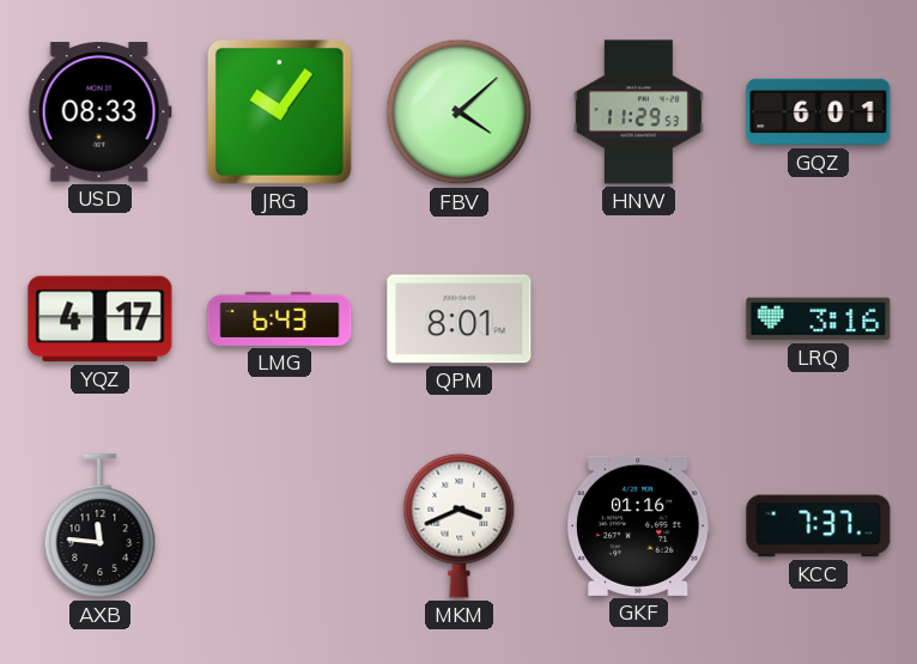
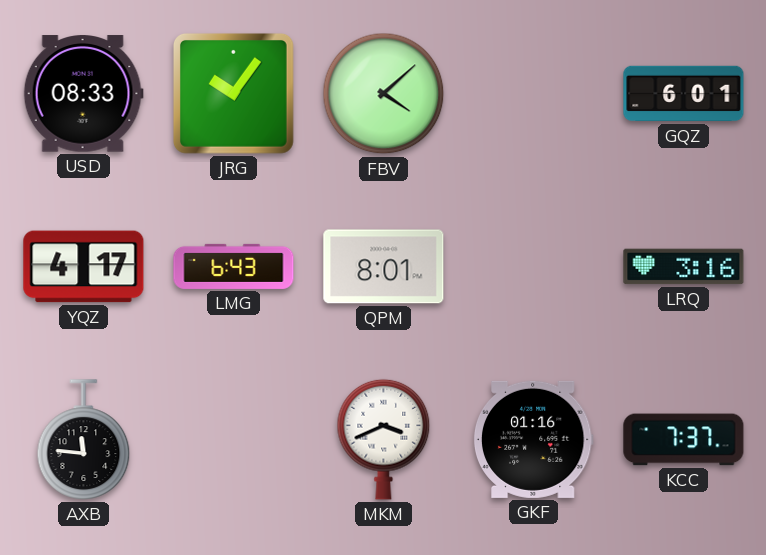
HNW: 11:29 -> none
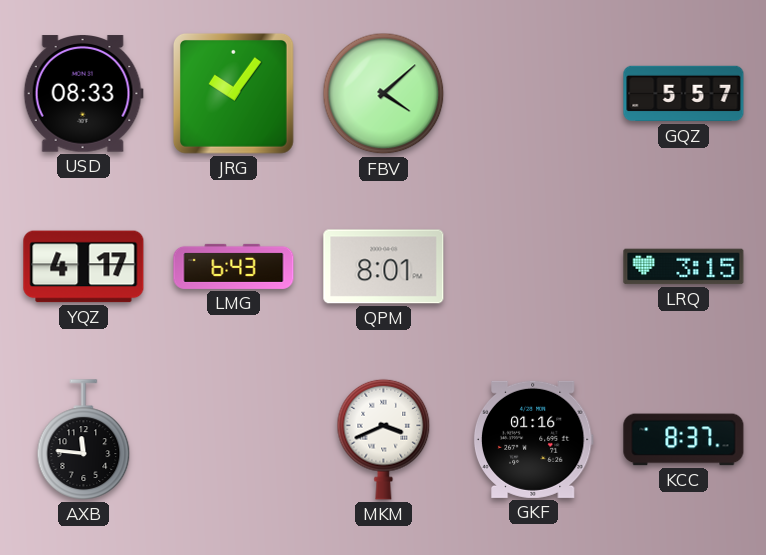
GQZ: 6:01 -> 5:57
LRQ: 3:16 -> 3:15
KCC: 7:37 -> 8:37
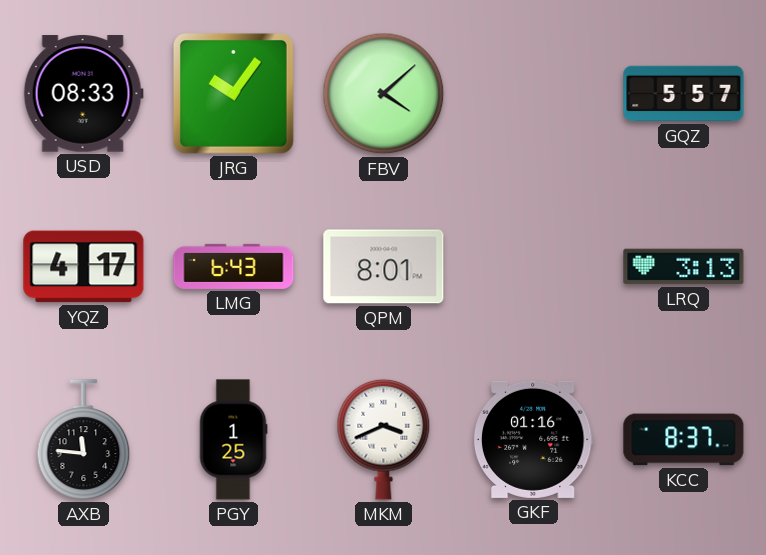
LRQ: 3:15 -> 3:13
PGY: none -> 1:25
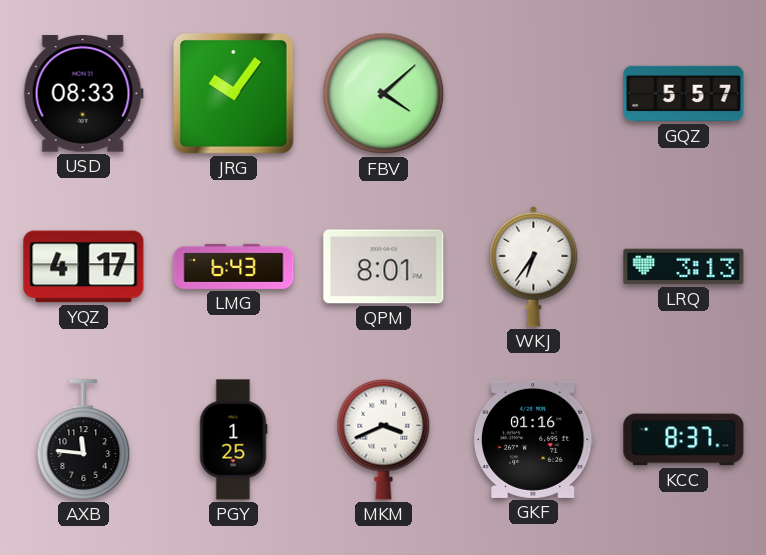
WKJ: none -> 6:36
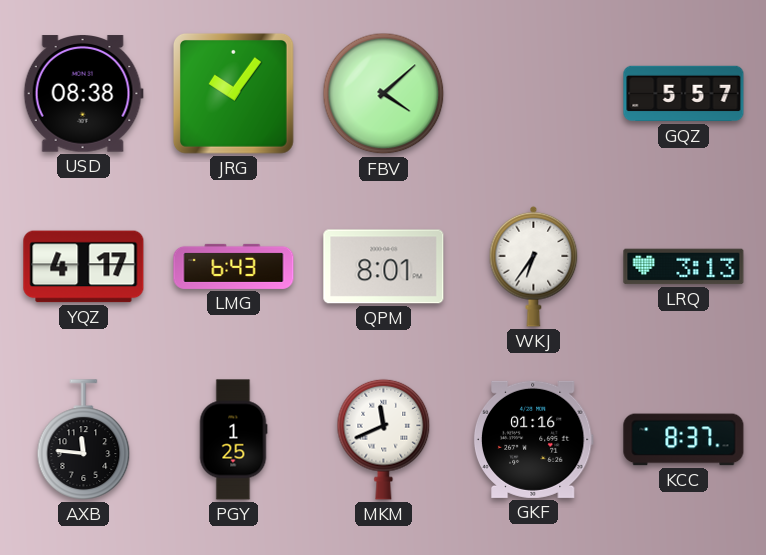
USD: 08:33 -> 08:38
MKM: 3:41 -> 11:41
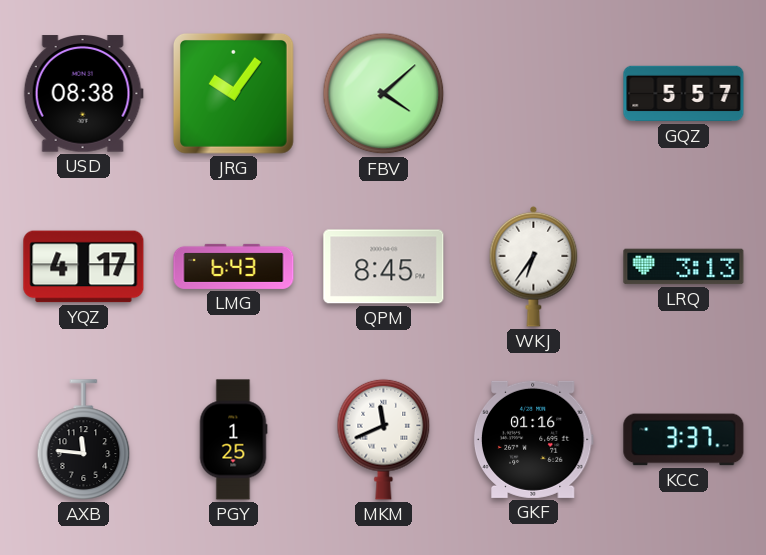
QPM: 8:01 -> 8:45
KCC: 8:37 -> 3:37
